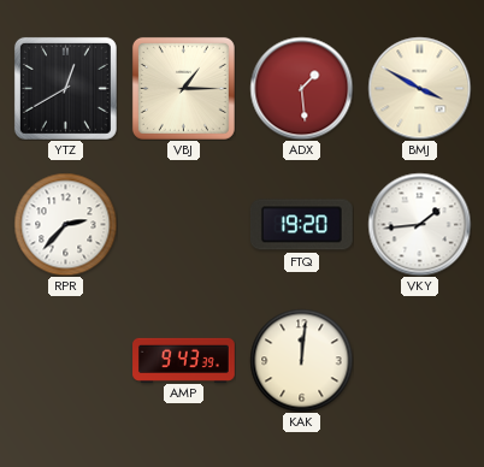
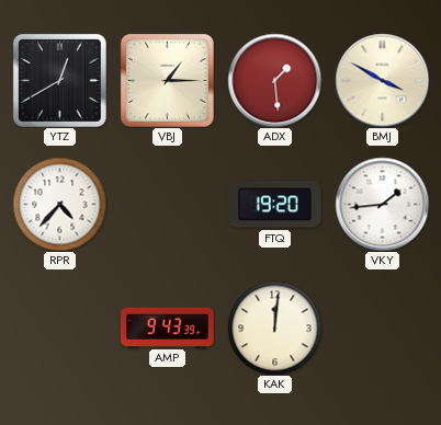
RPR: 2:37 -> 4:37
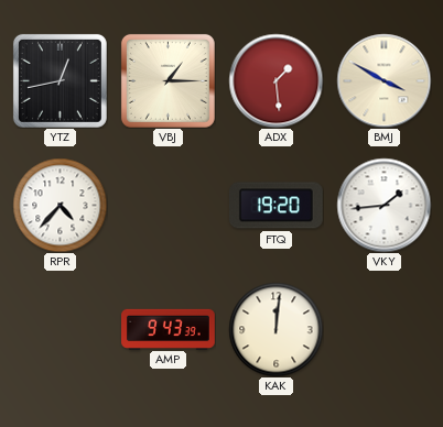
YTZ: 12:40 -> 12:43
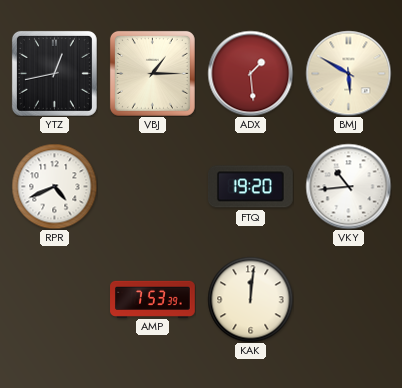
BMJ: 3:50 -> 5:50
RPR: 4:37 -> 4:41
VKY: 1:44 -> 10:44
AMP: 9:43 -> 7:53
